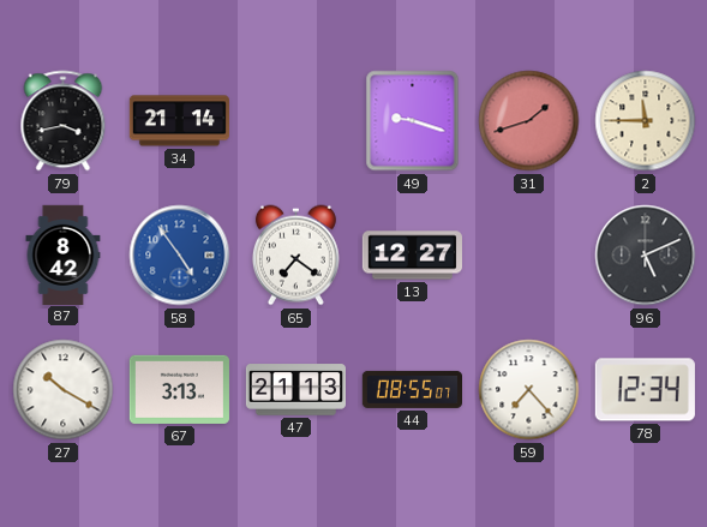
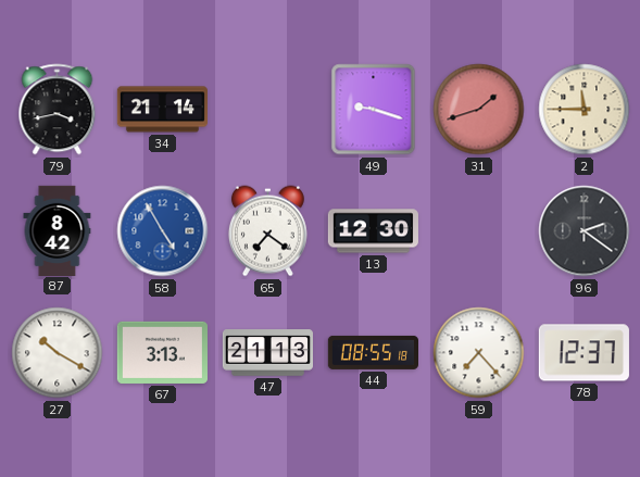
58: 4:54 -> 4:55
13: 12:27 -> 12:30
96: 5:11 -> 2:21
44: 08:55:07 -> 08:55:18
78: 12:34 -> 12:37
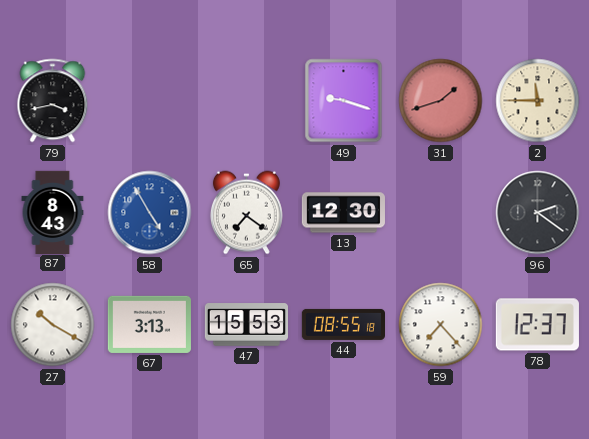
34: 21:14 -> none
87: 8:42 -> 8:43
47: 21:13 -> 15:53
